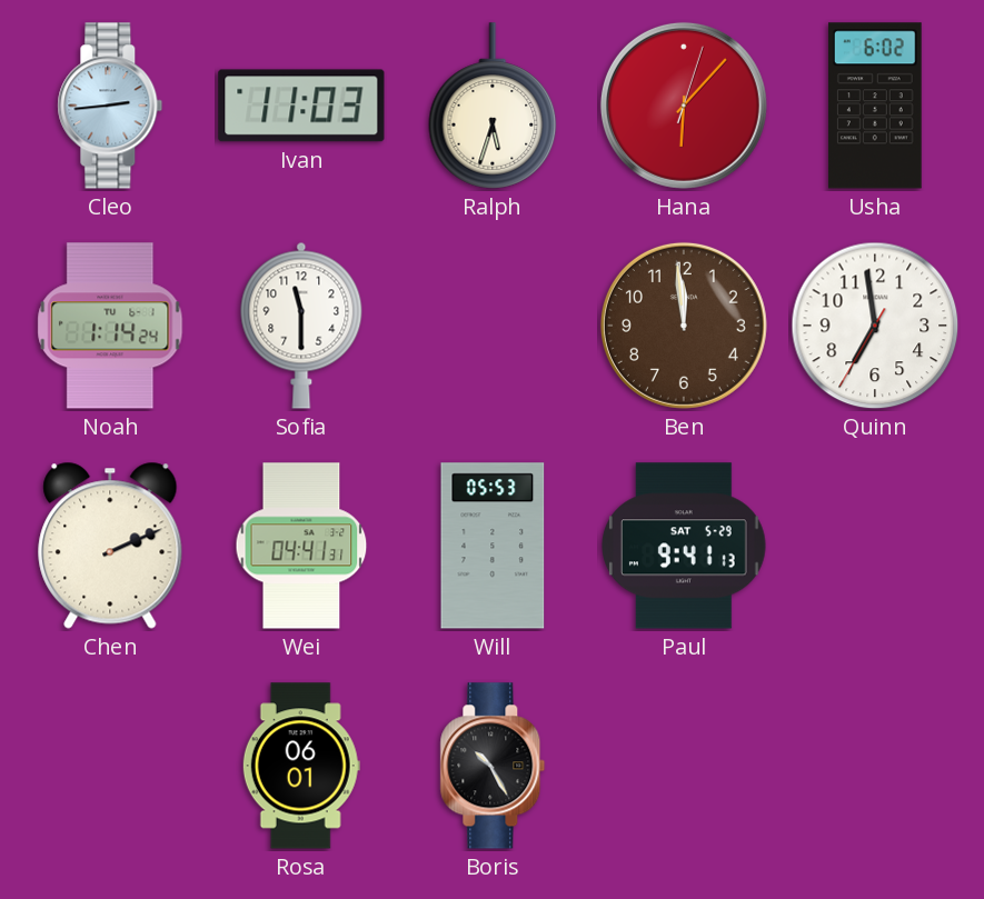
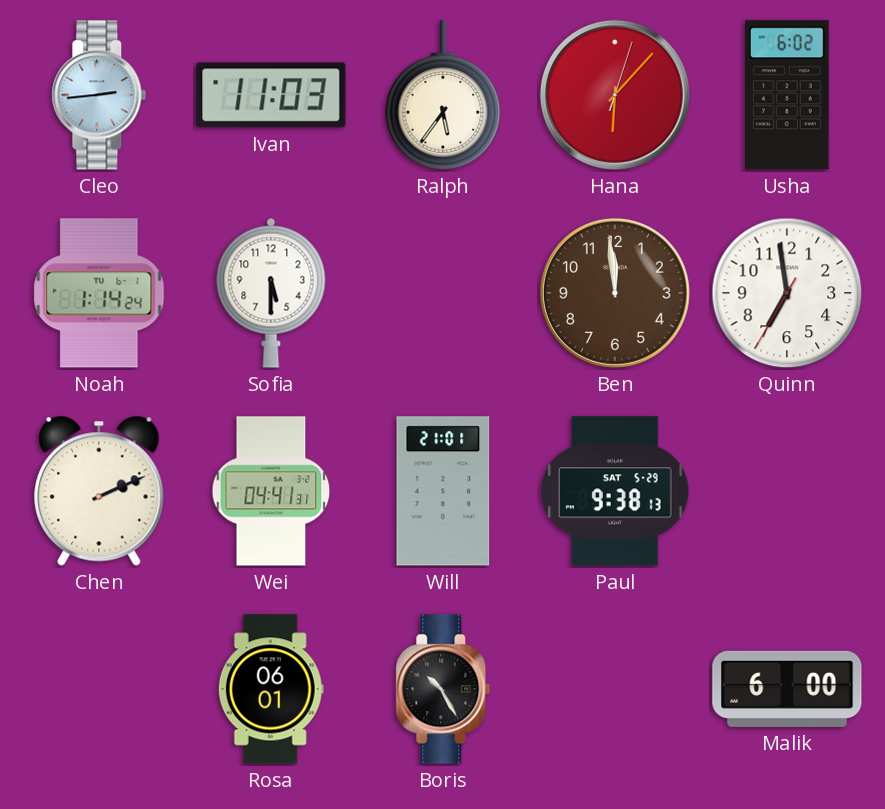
Ralph: 5:33 -> 5:36
Sofia: 11:30 -> 5:30
Will: 05:53 -> 21:01
Paul: 9:41 -> 9:38
Malik: none -> 6:00
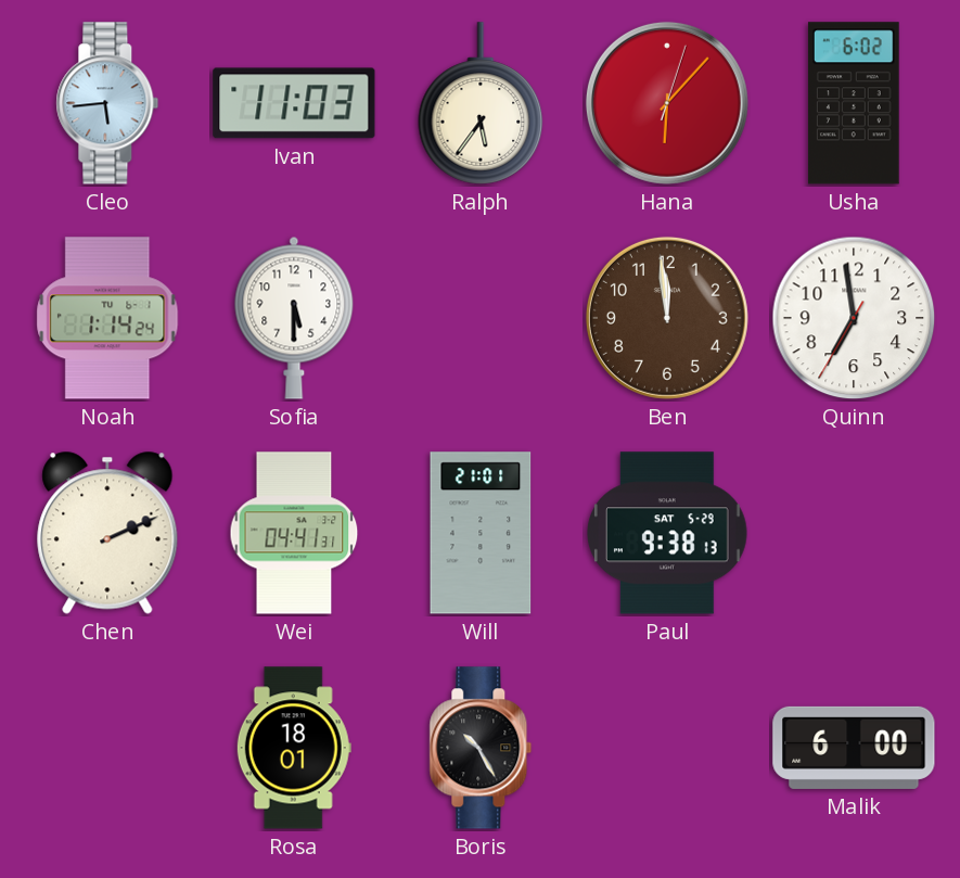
Cleo: 2:44 -> 5:44
Rosa: 06:01 -> 18:01
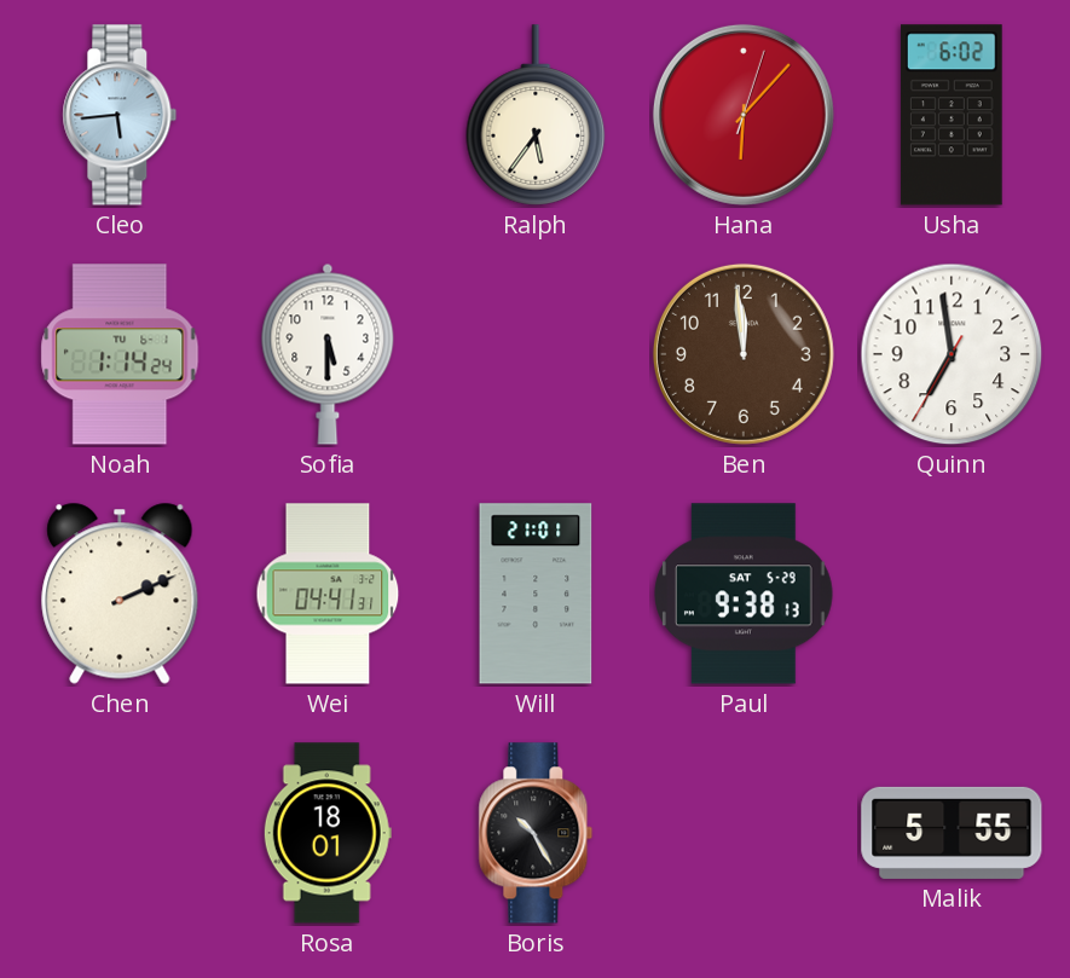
Ivan: 11:03 -> none
Malik: 6:00 -> 5:55
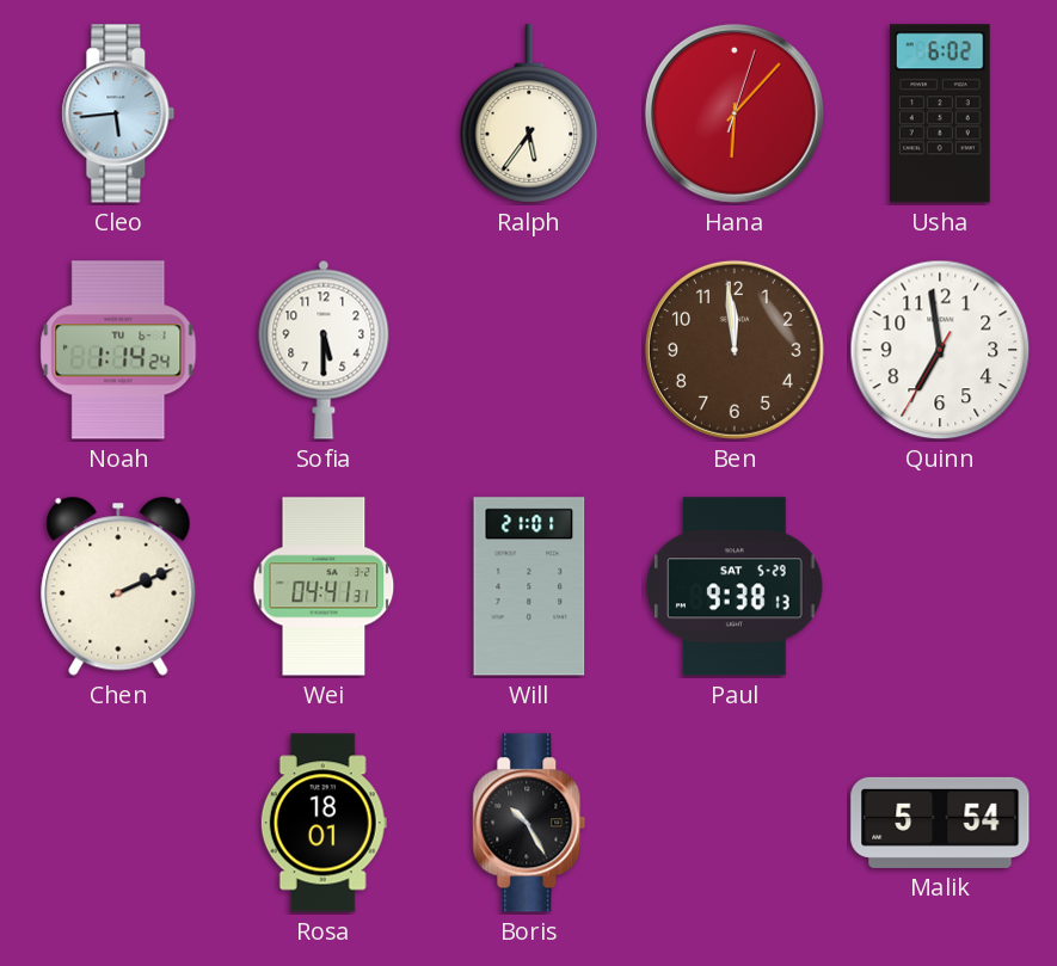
Malik: 5:55 -> 5:54
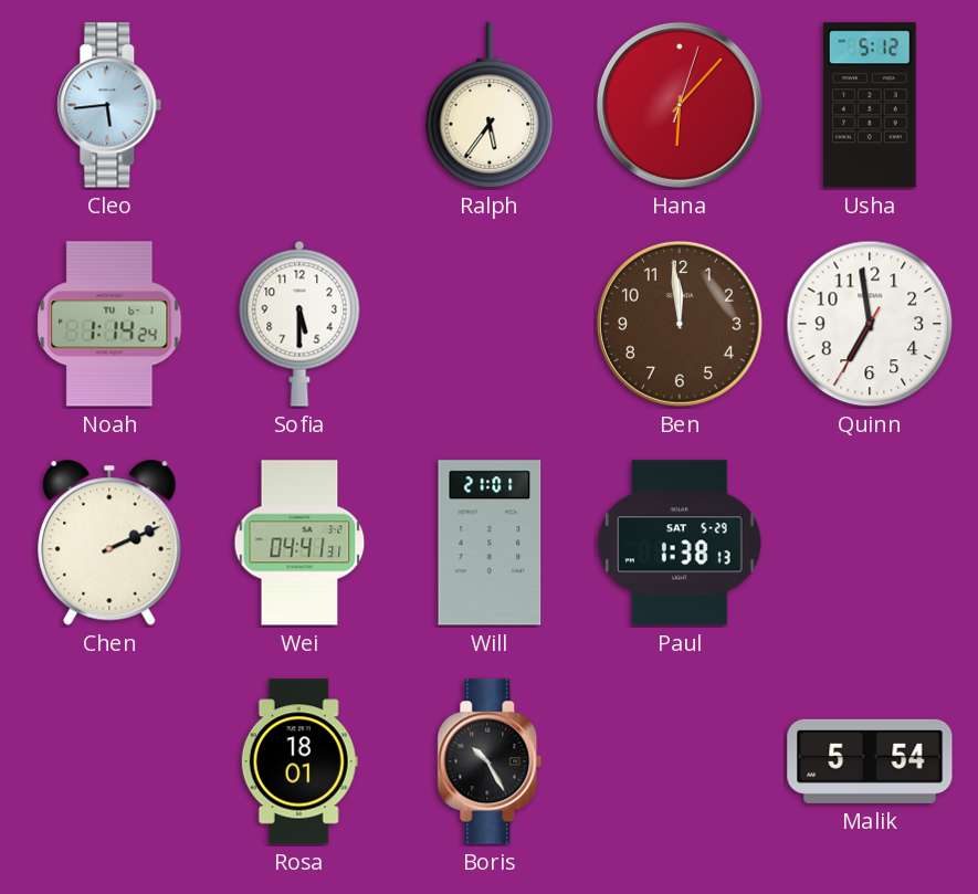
Usha: 6:02 -> 5:12
Paul: 9:38 -> 1:38
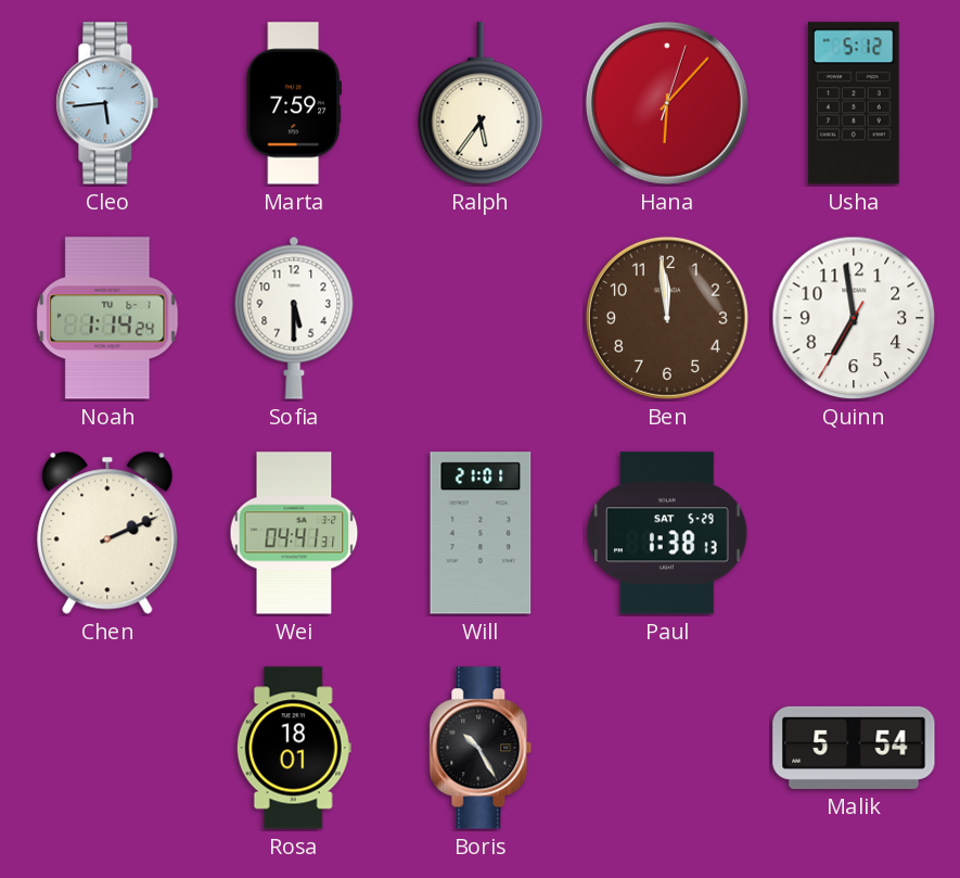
Marta: none -> 7:59
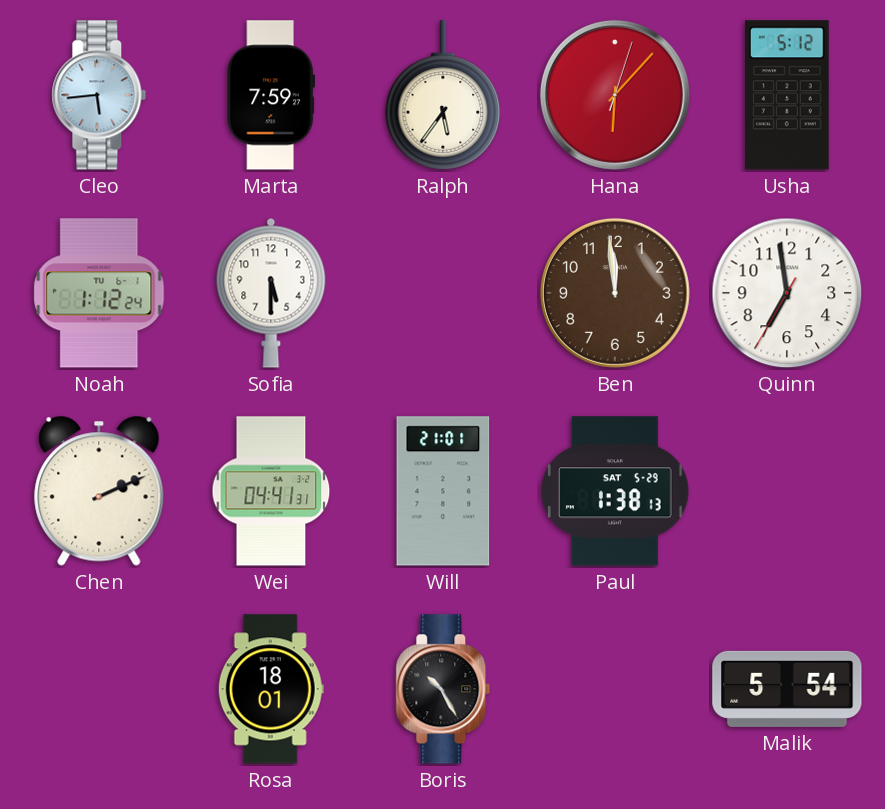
Noah: 1:14 -> 1:12
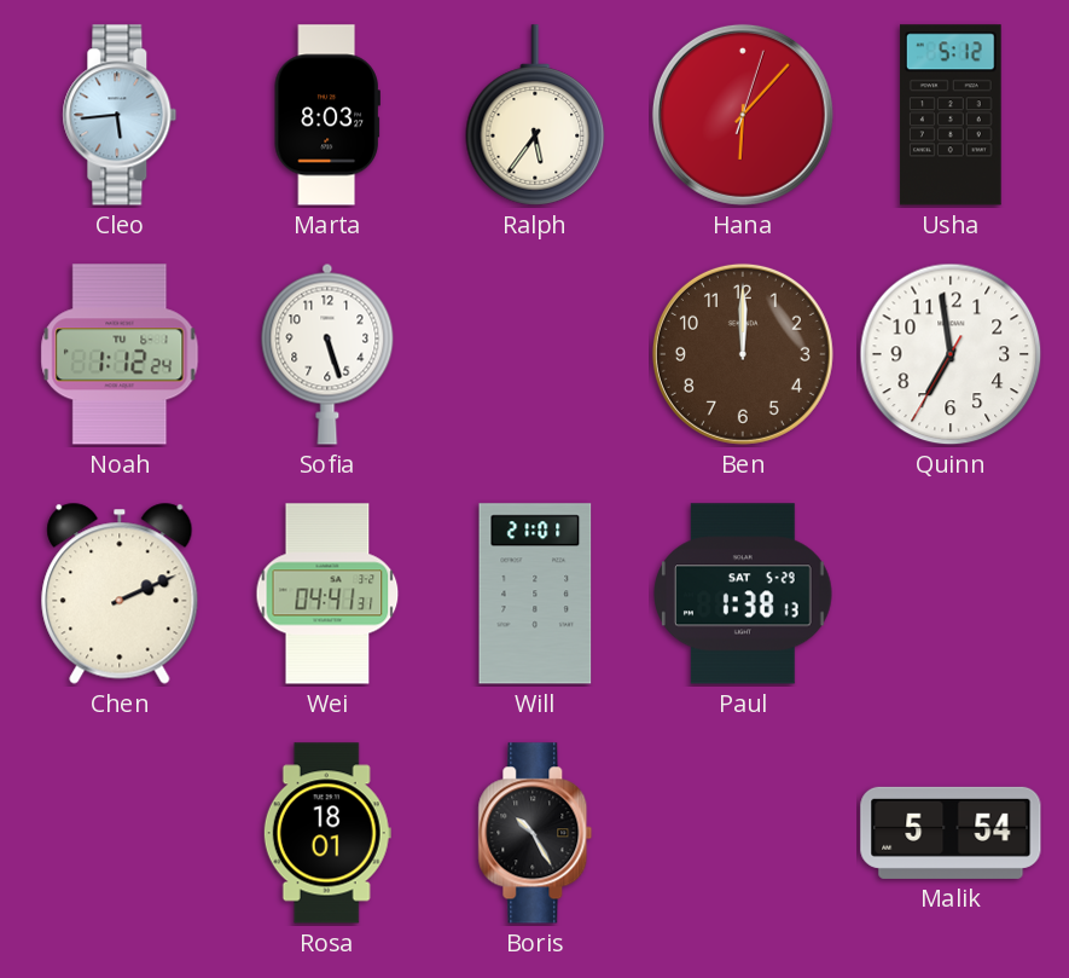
Marta: 7:59 -> 8:03
Sofia: 5:30 -> 5:27
Ben: 11:59 -> 12:00
